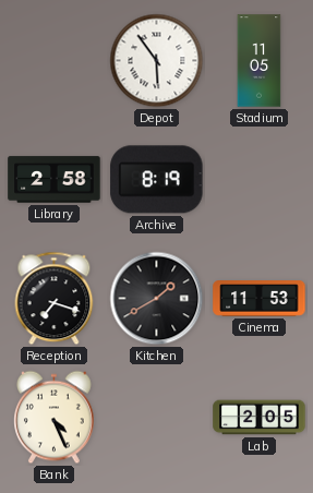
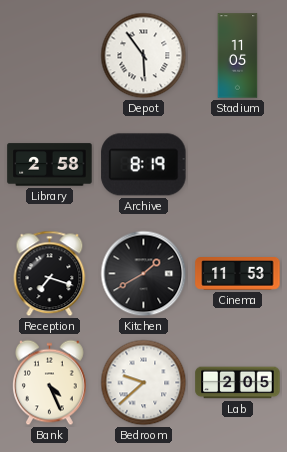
Bedroom: none -> 9:38
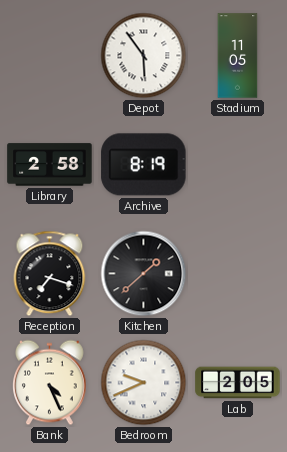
Kitchen: 1:40 -> 1:38
Cinema: 11:53 -> none
Bedroom: 9:38 -> 9:41
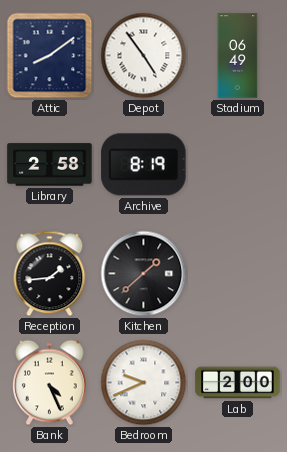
Attic: none -> 8:09
Depot: 5:54 -> 4:54
Stadium: 11:05 -> 06:49
Reception: 7:18 -> 1:44
Lab: 2:05 -> 2:00
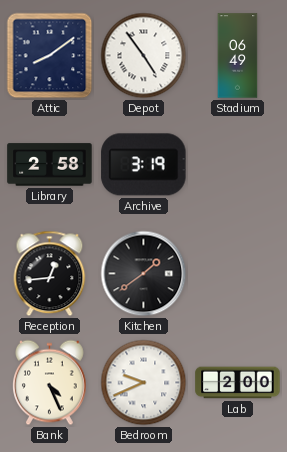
Archive: 8:19 -> 3:19
Reception: 1:44 -> 12:44
Kitchen: 1:38 -> 1:39
